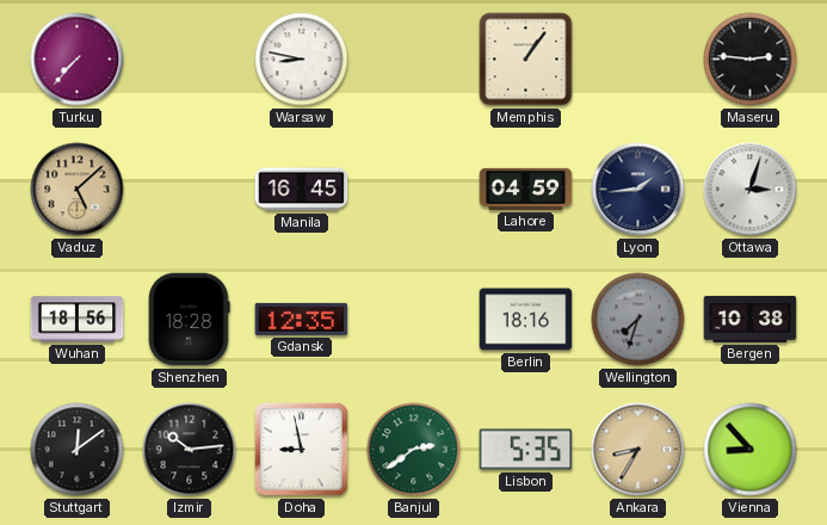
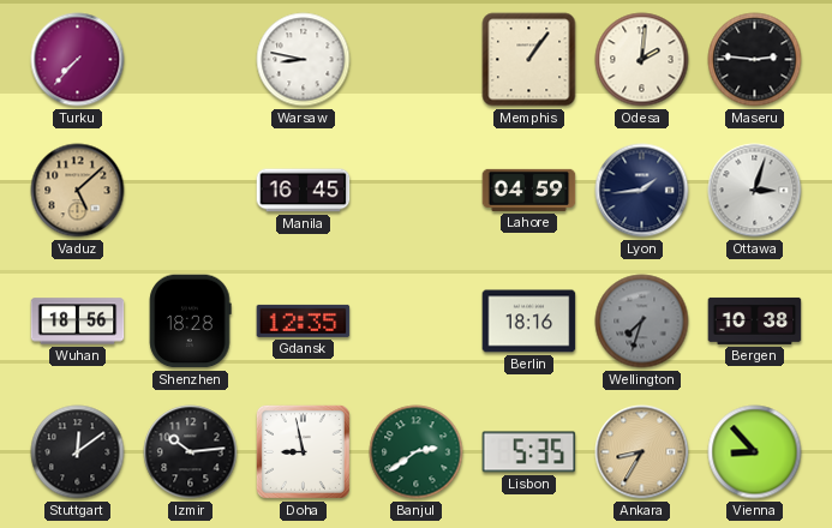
Odesa: none -> 2:01
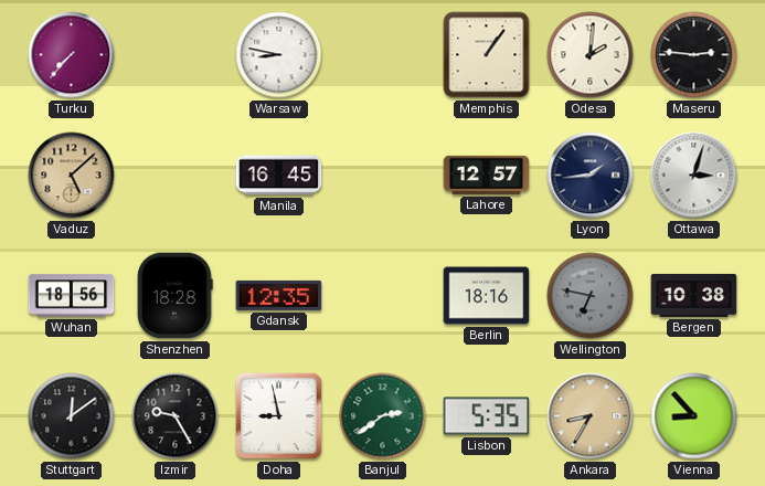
Lahore: 04:59 -> 12:57
Wellington: 7:33 -> 6:47
Izmir: 10:14 -> 9:25
